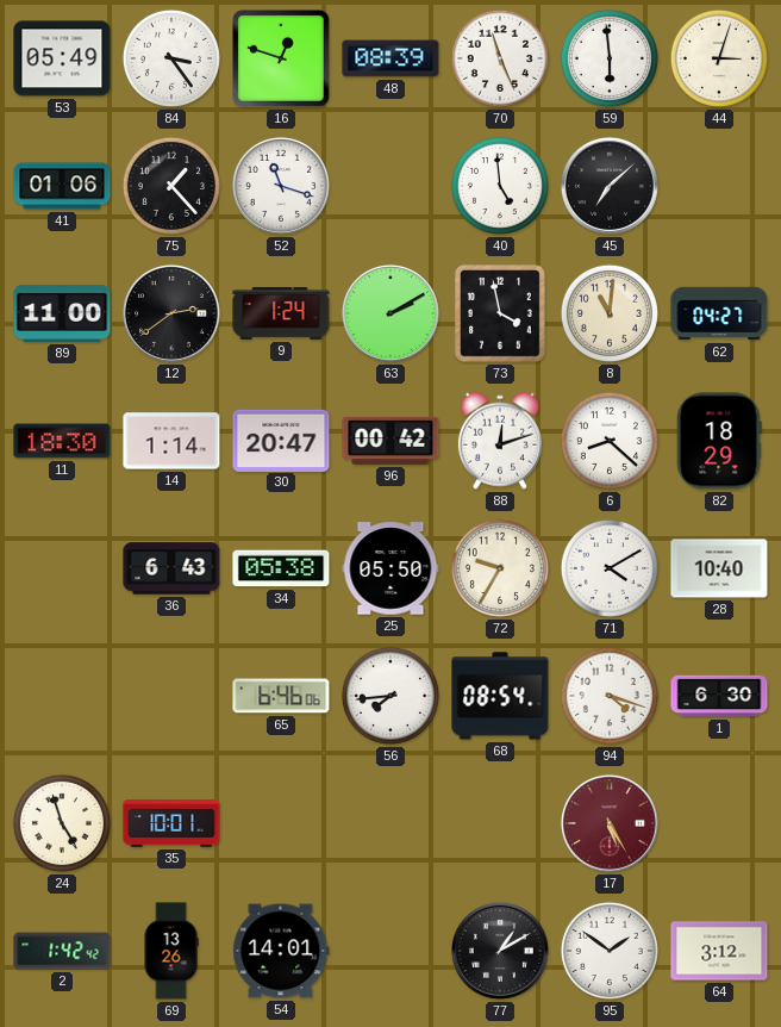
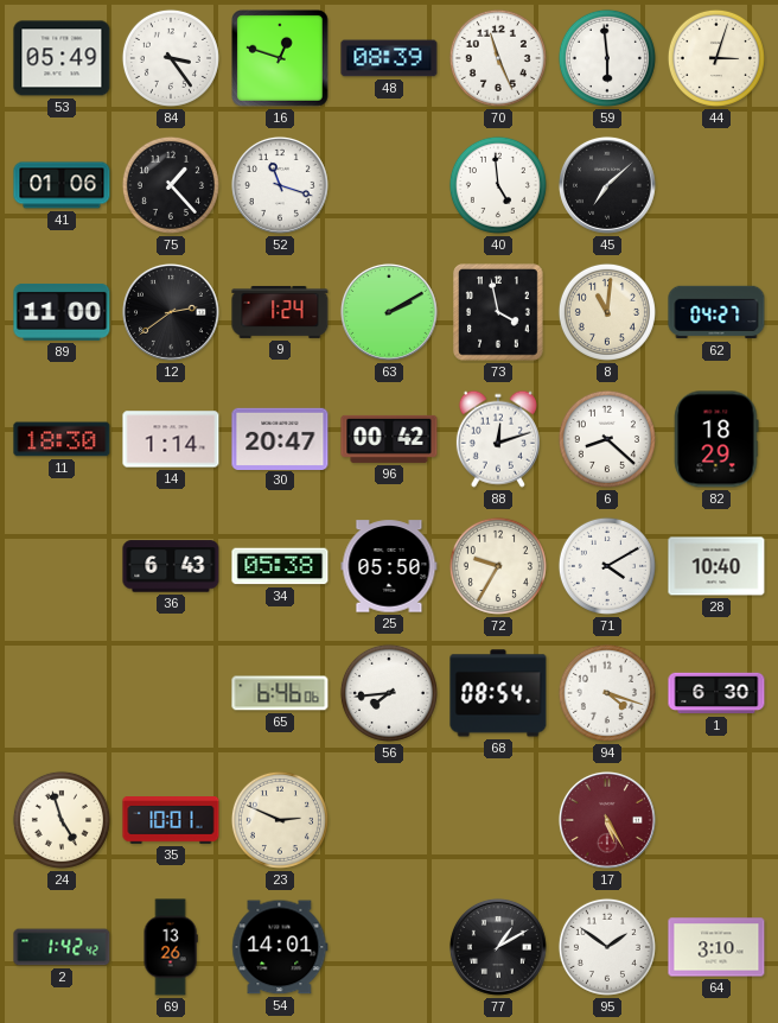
23: none -> 2:49
64: 3:12 -> 3:10
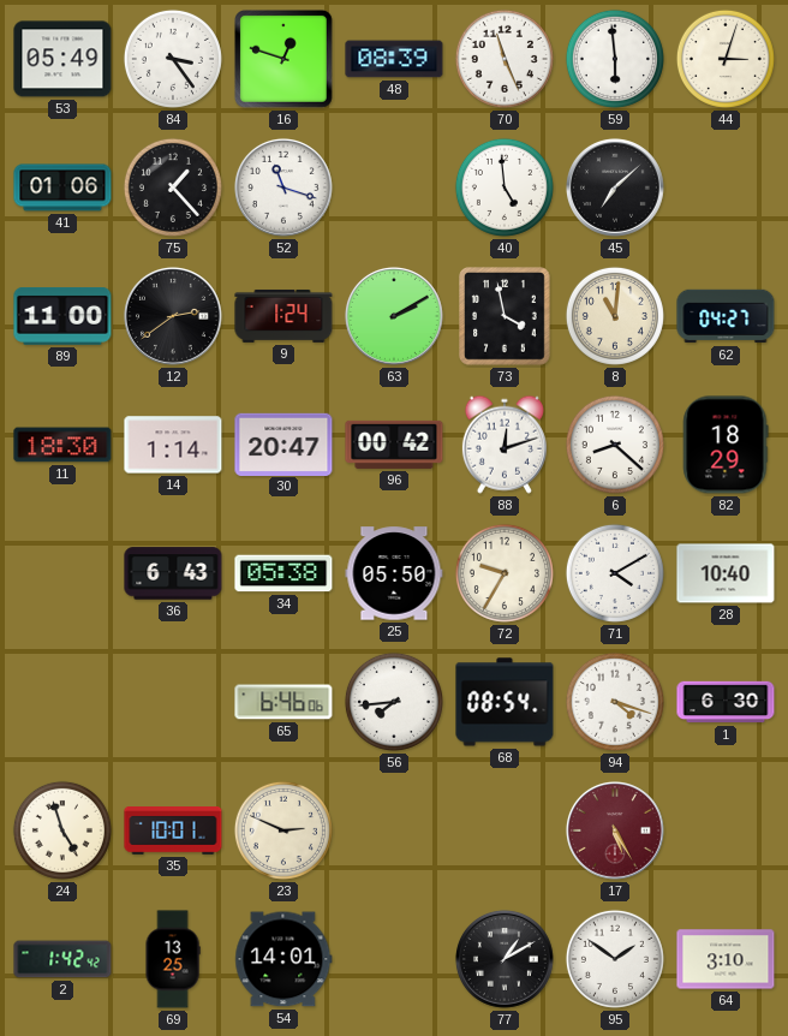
69: 13:26 -> 13:25
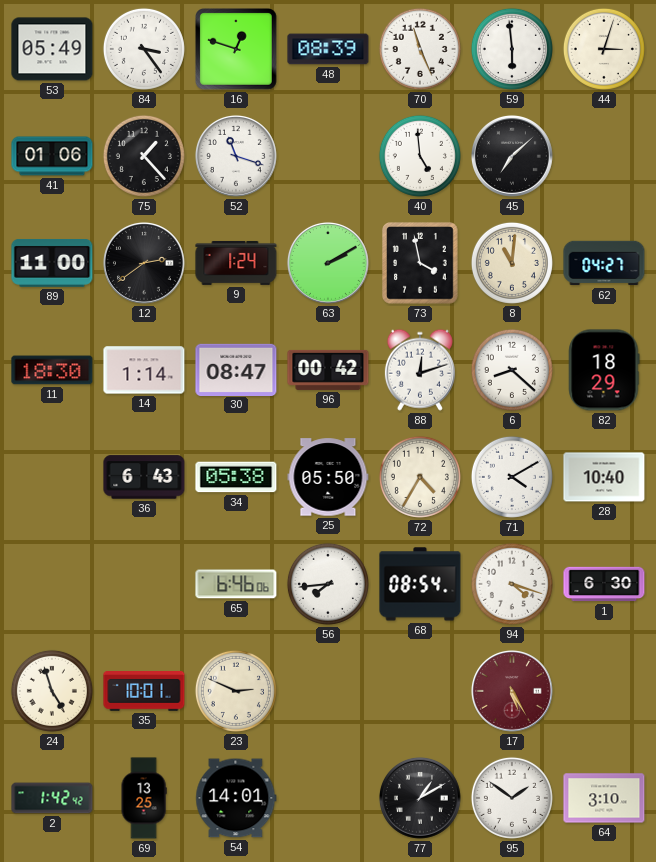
30: 20:47 -> 08:47
72: 9:35 -> 4:35
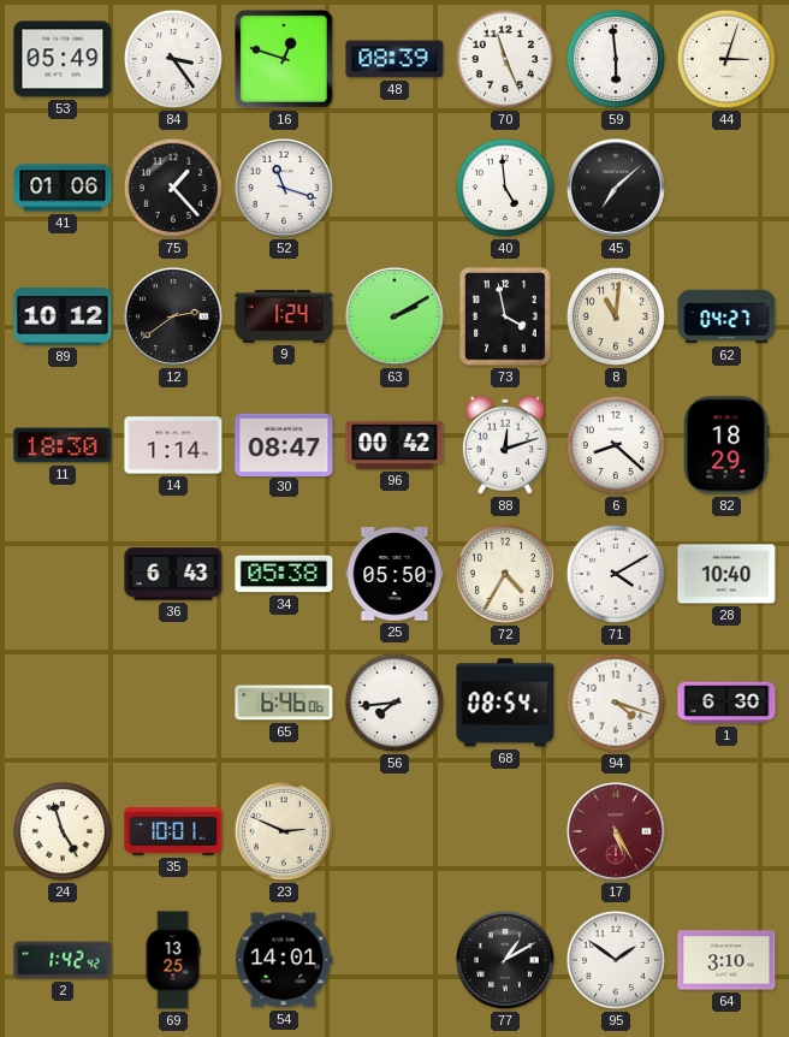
89: 11:00 -> 10:12
